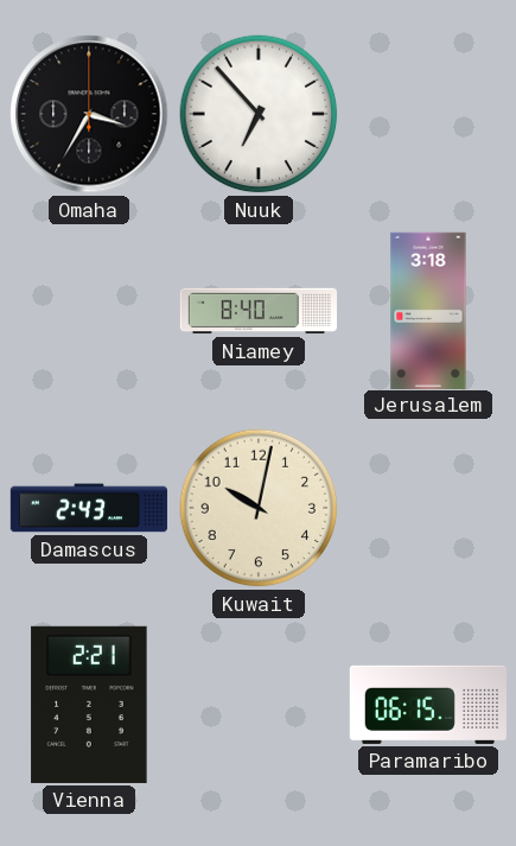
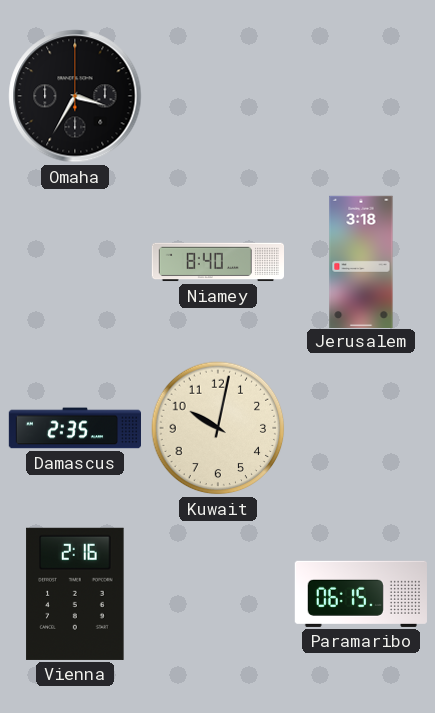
Nuuk: 6:53 -> none
Damascus: 2:43 -> 2:35
Vienna: 2:21 -> 2:16
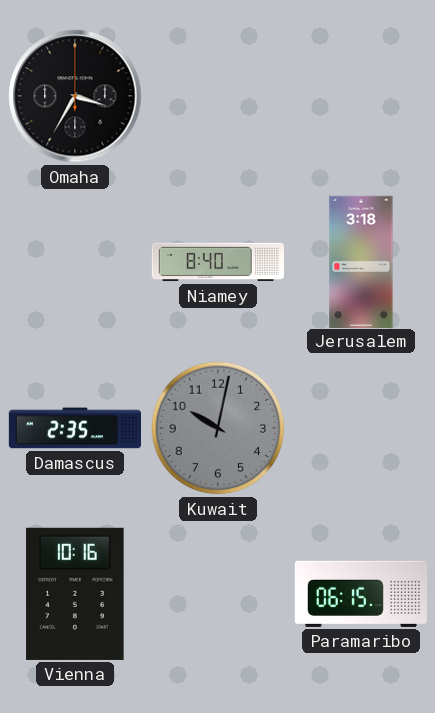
Kuwait dial: cream -> grey
Vienna: 2:16 -> 10:16
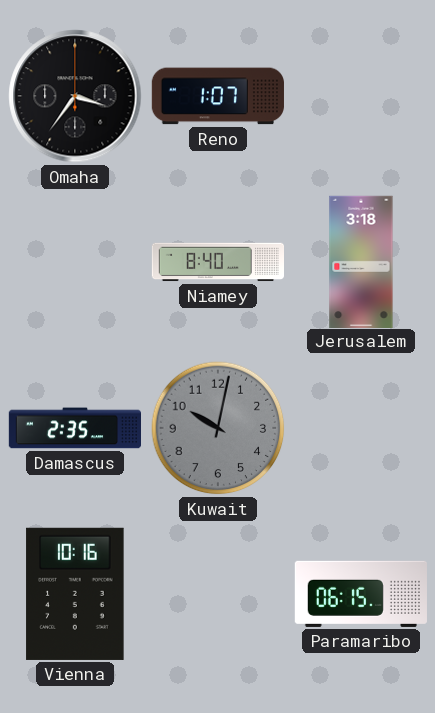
Omaha: 3:35 -> 3:36
Reno: none -> 1:07
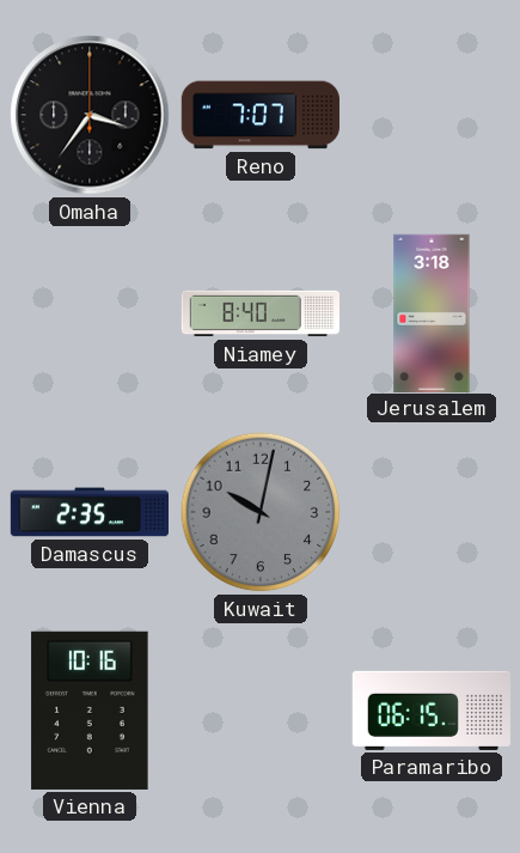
Reno: 1:07 -> 7:07
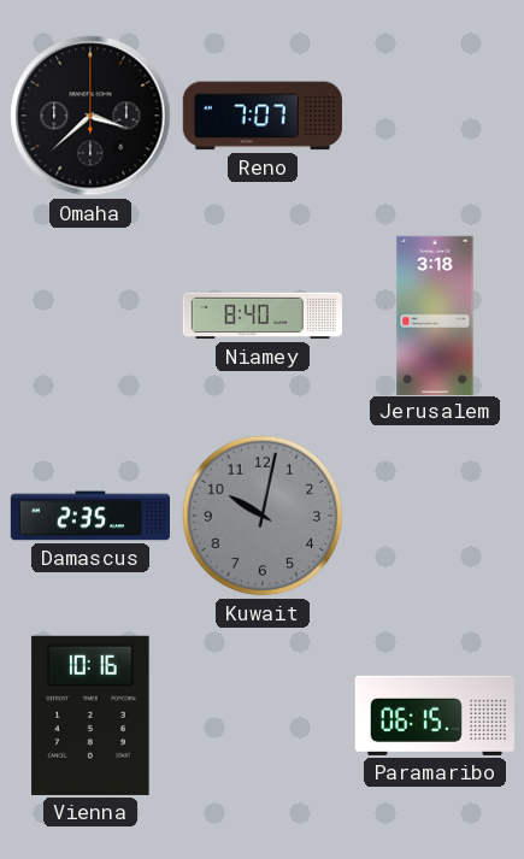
Omaha: 3:36 -> 3:38
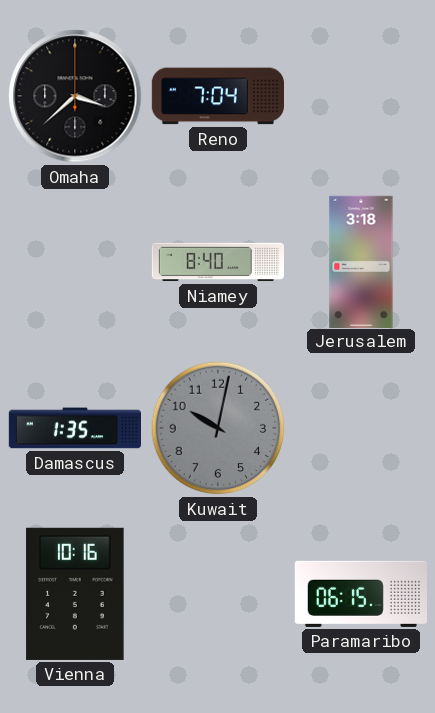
Reno: 7:07 -> 7:04
Damascus: 2:35 -> 1:35
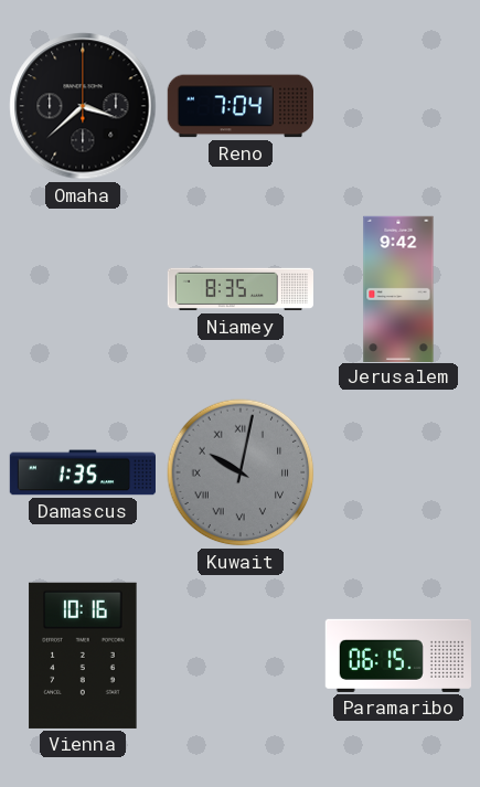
Niamey: 8:40 -> 8:35
Jerusalem: 3:18 -> 9:42
Kuwait numerals: Arabic -> Roman
